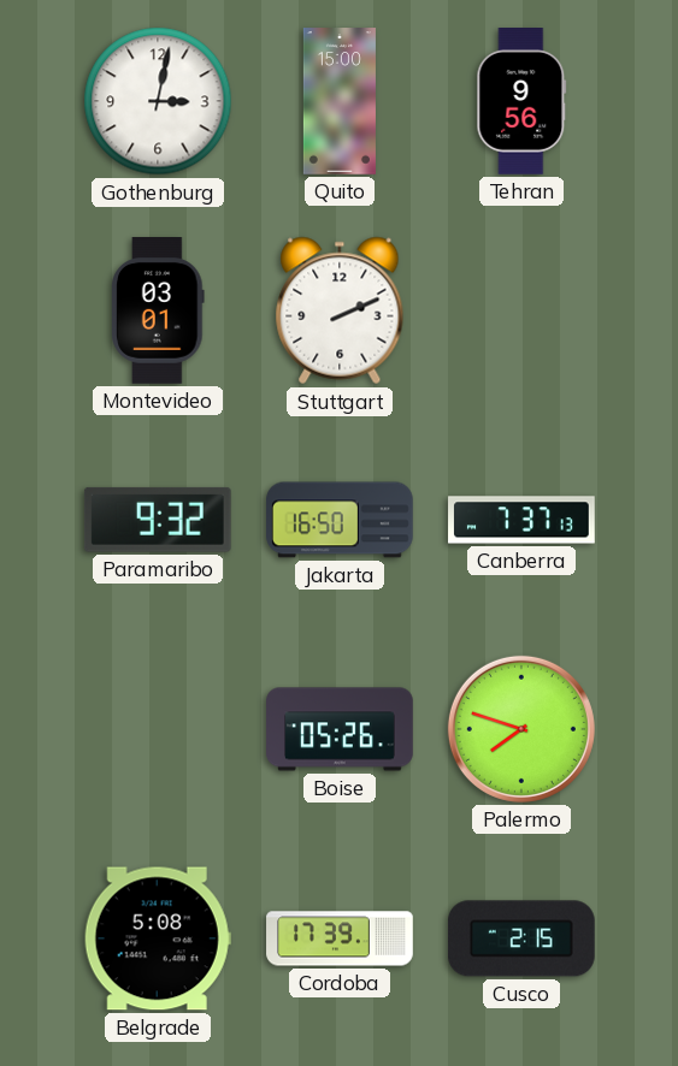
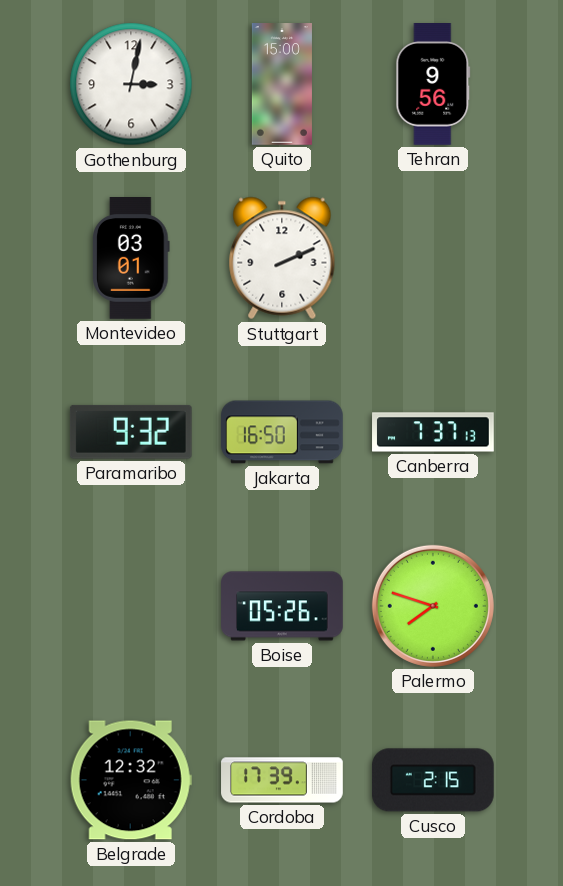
Belgrade: 5:08 -> 12:32
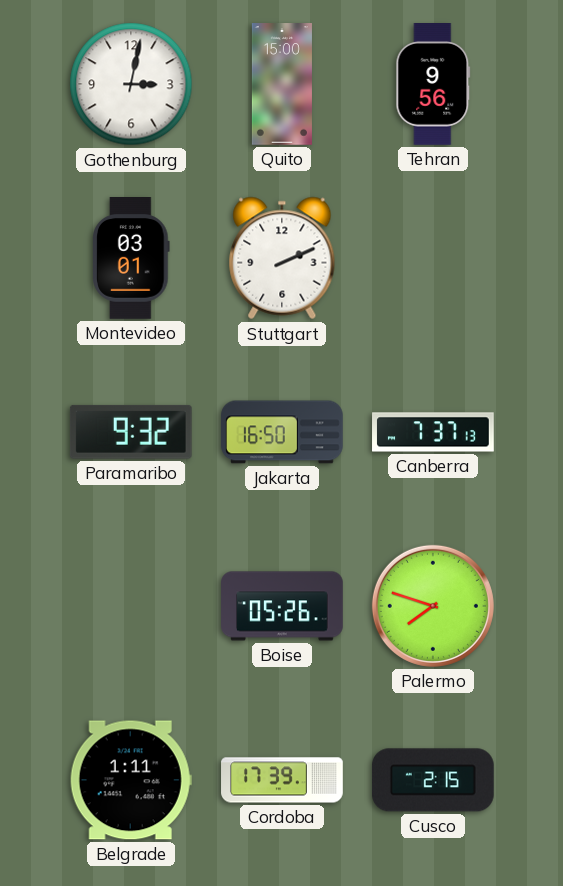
Belgrade: 12:32 -> 1:11
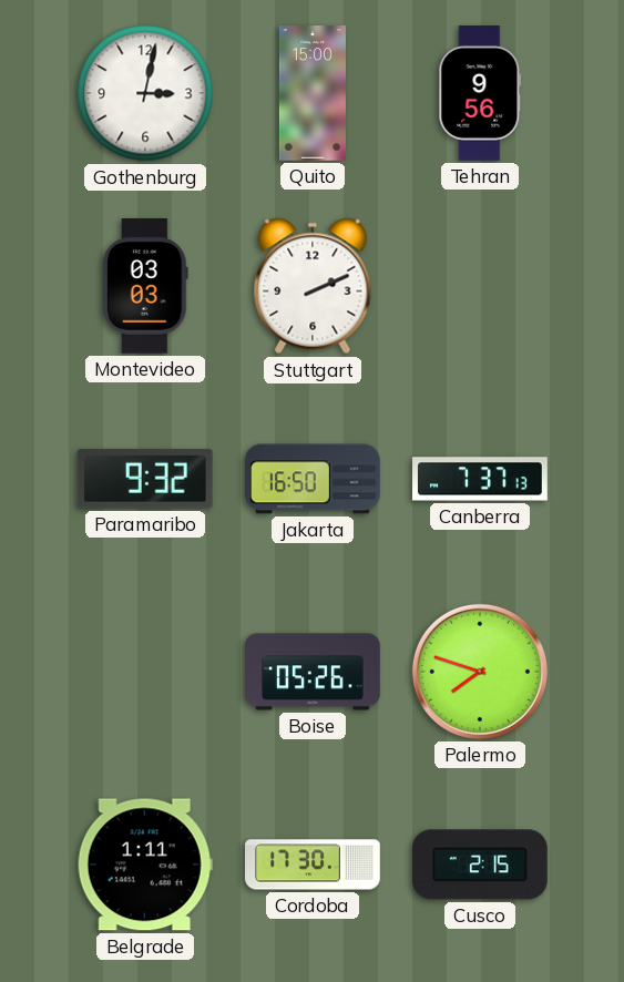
Montevideo: 03:01 -> 03:03
Cordoba: 17:39 -> 17:30
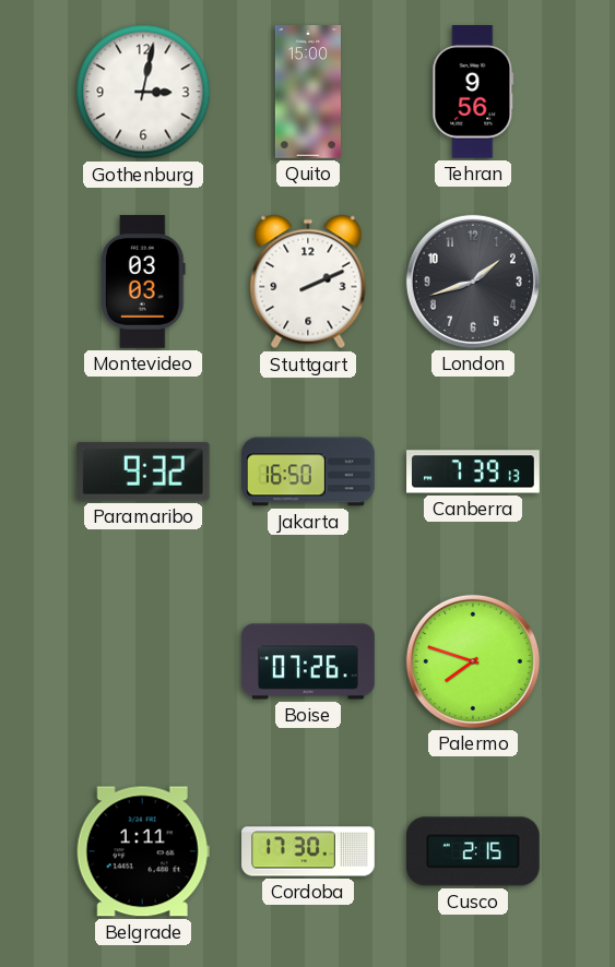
London: none -> 1:42
Canberra: 7:37 -> 7:39
Boise: 05:26 -> 07:26
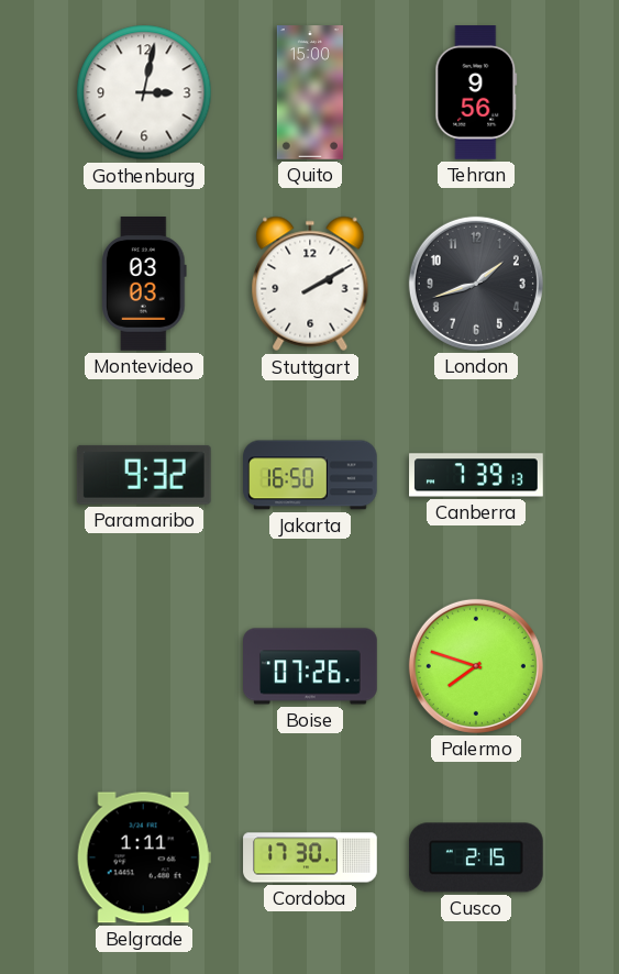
Stuttgart: 2:11 -> 2:10
